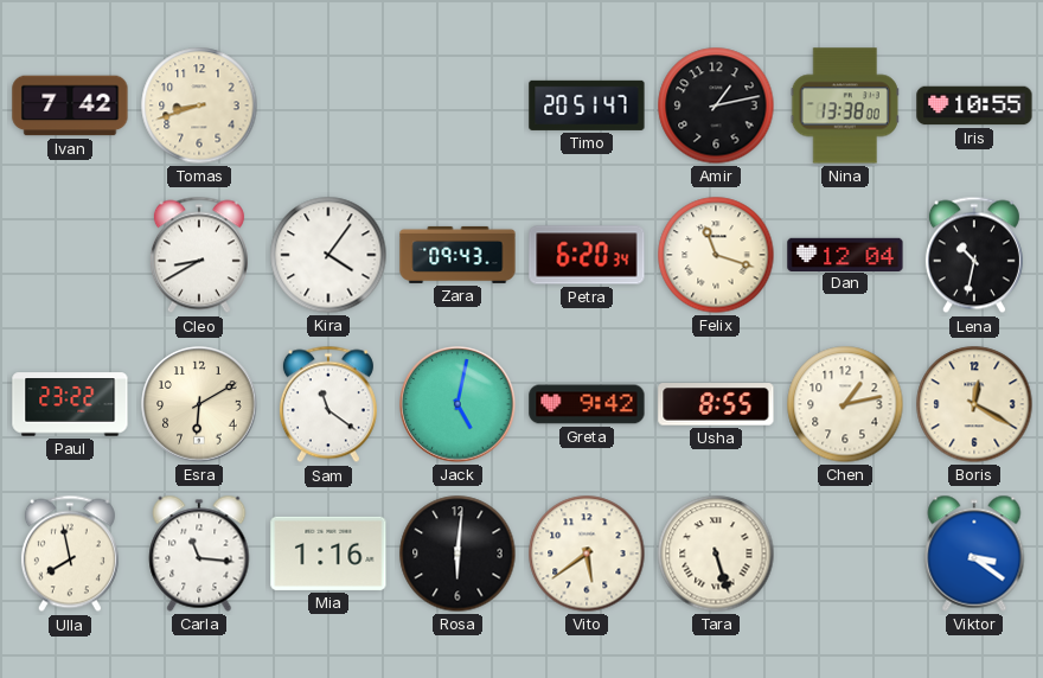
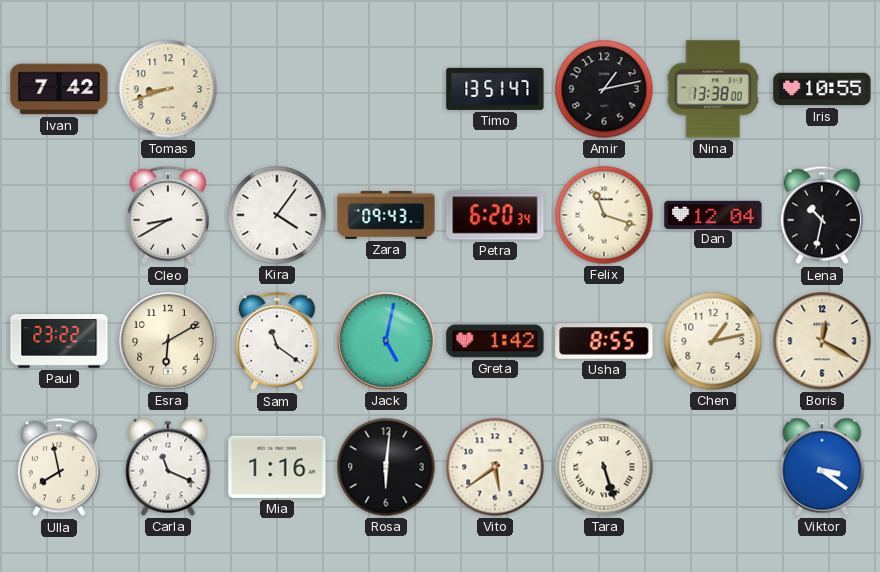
Timo: 20:51 -> 13:51
Greta: 9:42 -> 1:42
Carla: 11:16 -> 11:19
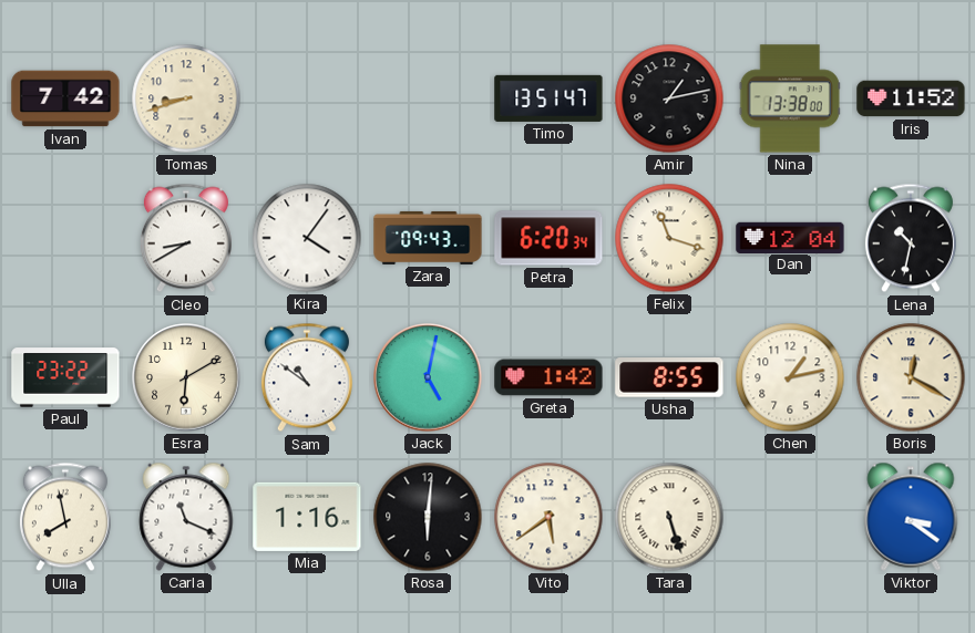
Iris: 10:55 -> 11:52
Sam: 11:21 -> 10:51
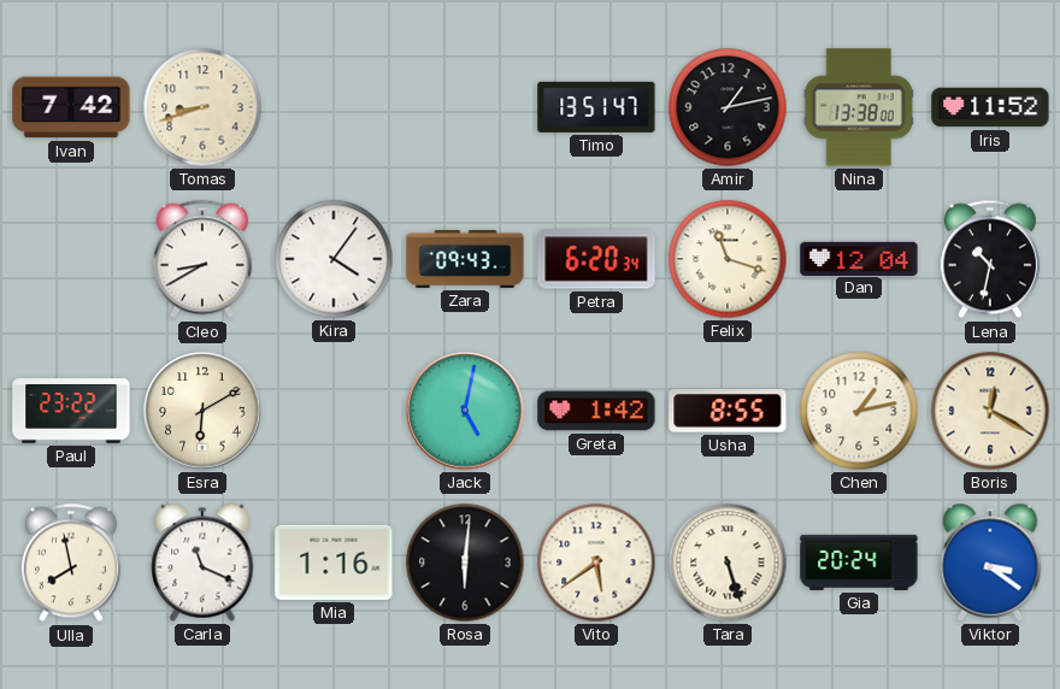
Sam: 10:51 -> none
Gia: none -> 20:24
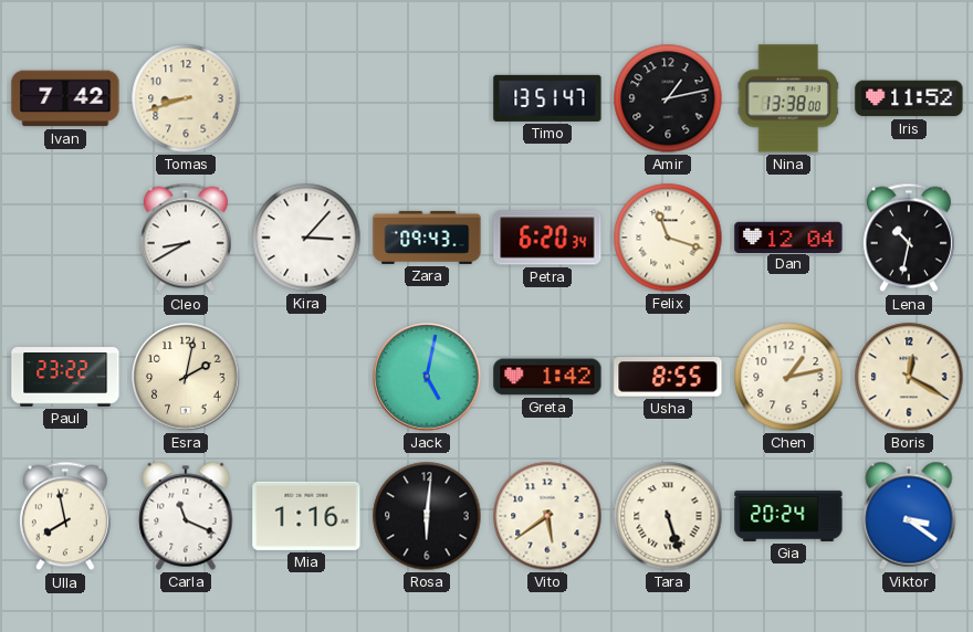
Kira: 4:06 -> 3:07
Esra: 6:10 -> 2:02
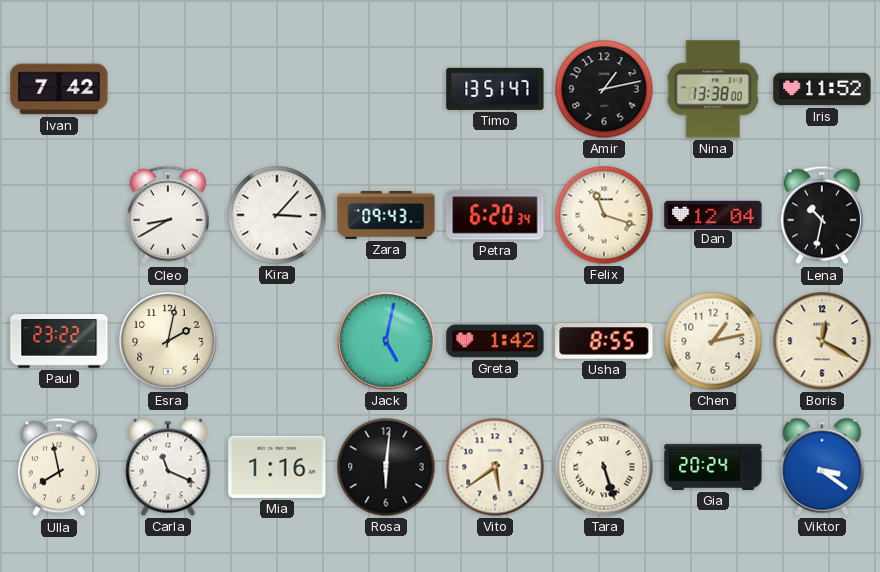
Tomas: 8:42 -> none
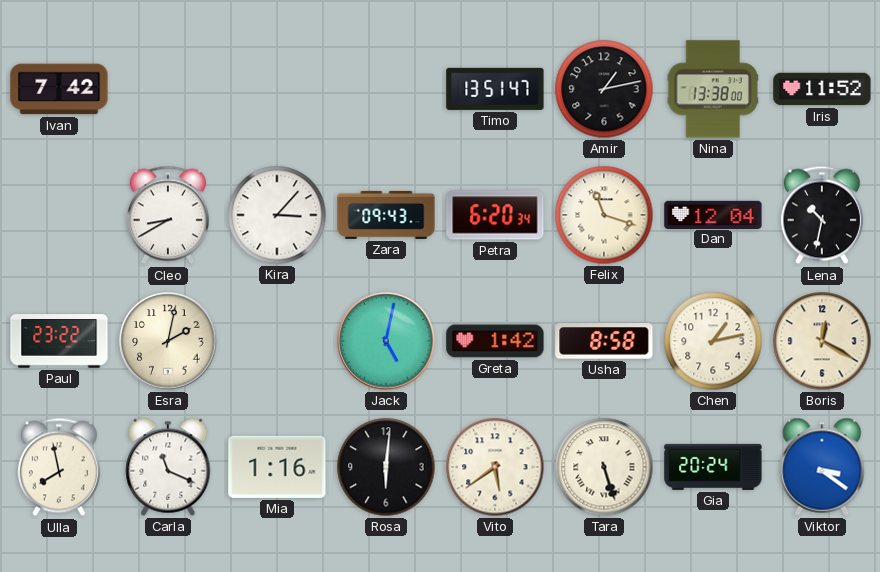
Usha: 8:55 -> 8:58
